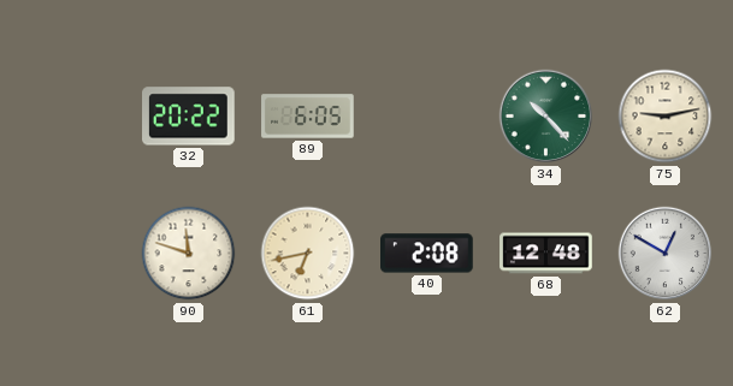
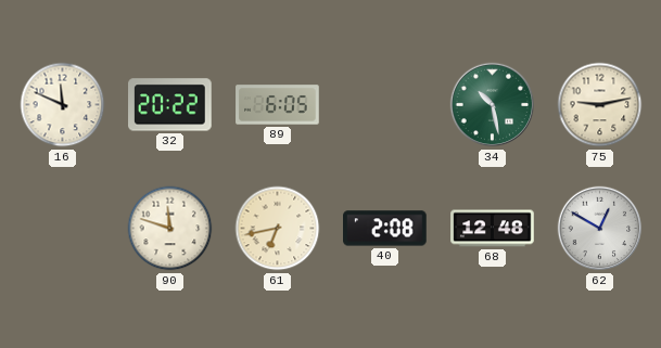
16: none -> 11:49
34: 10:23 -> 10:28
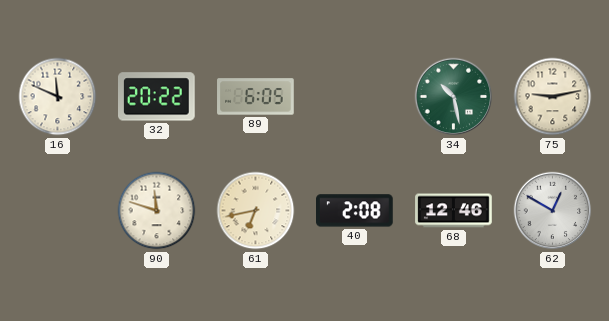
68: 12:48 -> 12:46
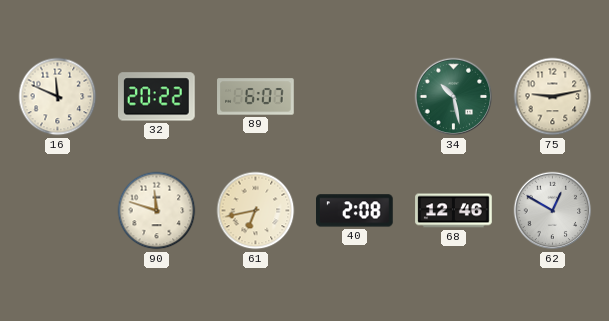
89: 6:05 -> 6:07
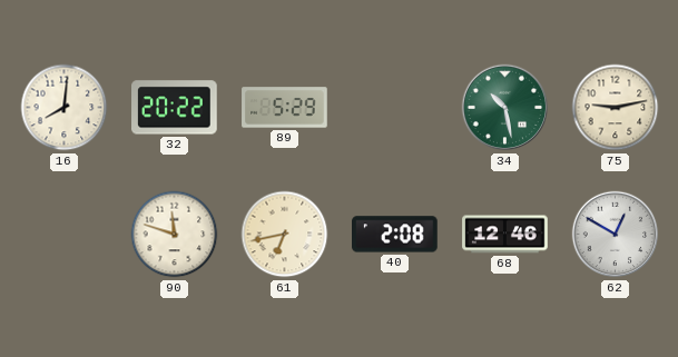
16: 11:49 -> 8:01
89: 6:07 -> 5:29
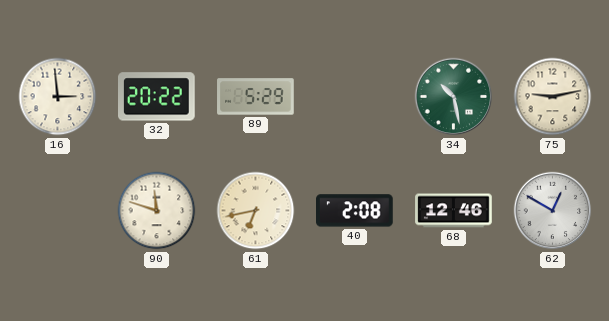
16: 8:01 -> 2:59
